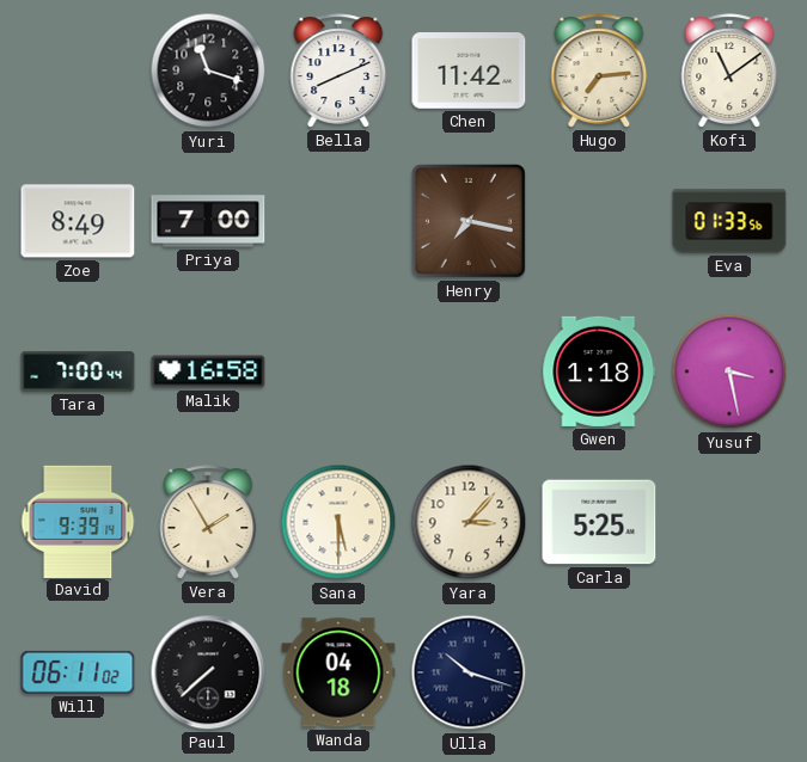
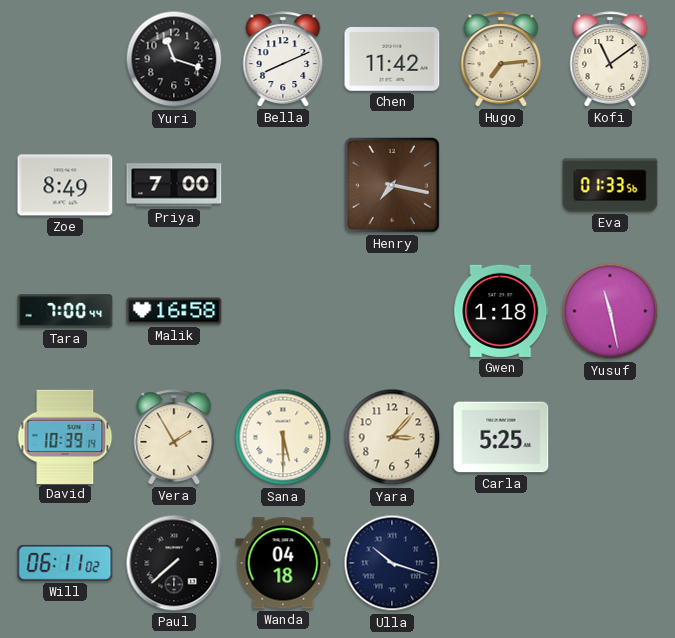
Yusuf: 3:28 -> 11:28
David: 9:39 -> 10:39
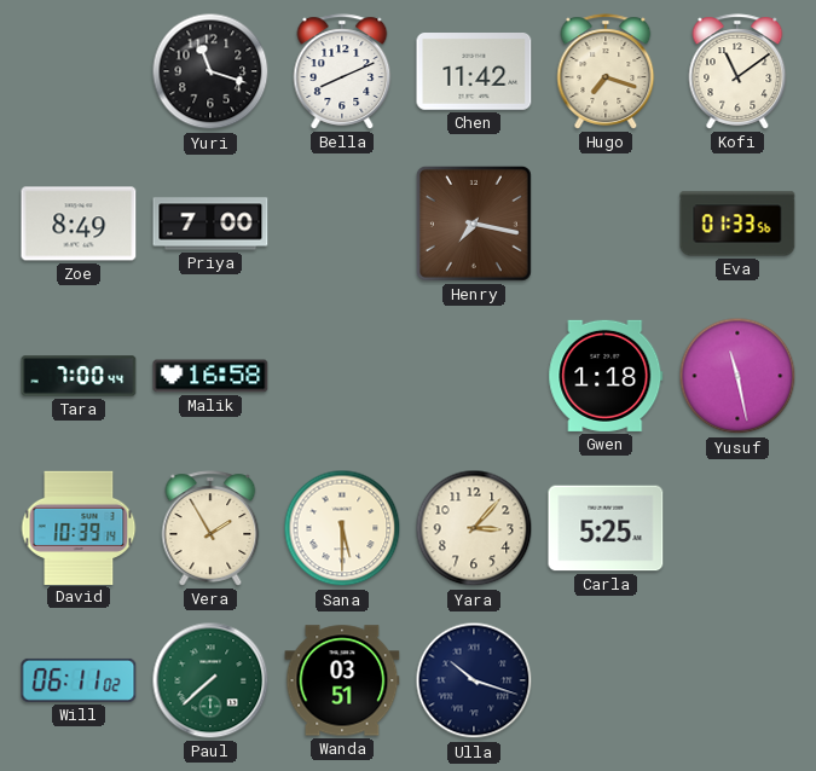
Hugo: 7:14 -> 7:18
Paul dial: black -> green
Wanda: 04:18 -> 03:51
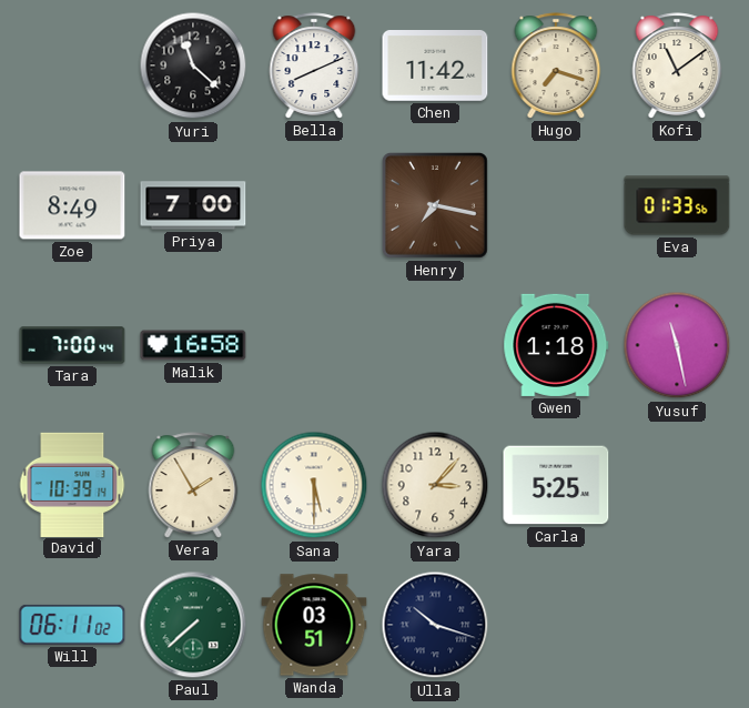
Yuri: 11:18 -> 11:22
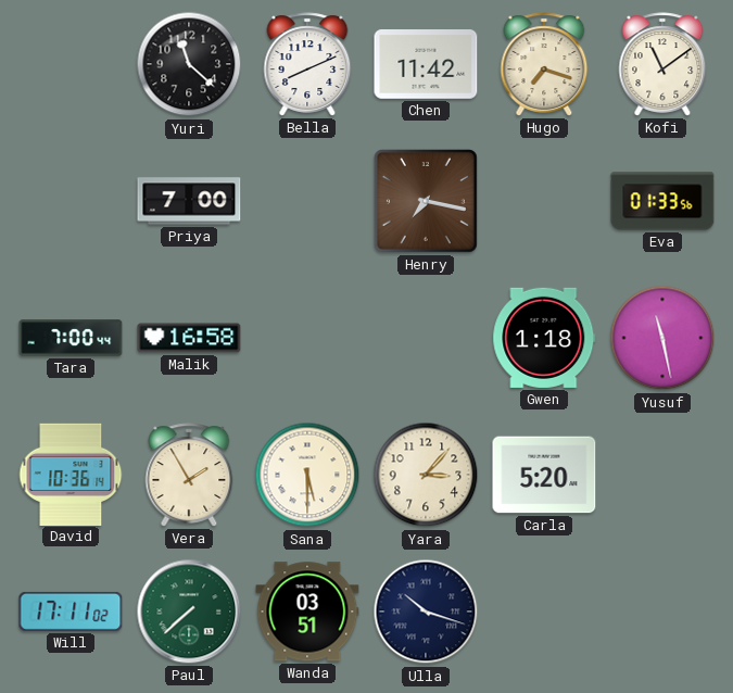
Zoe: 8:49 -> none
David: 10:39 -> 10:36
Carla: 5:25 -> 5:20
Will: 06:11 -> 17:11
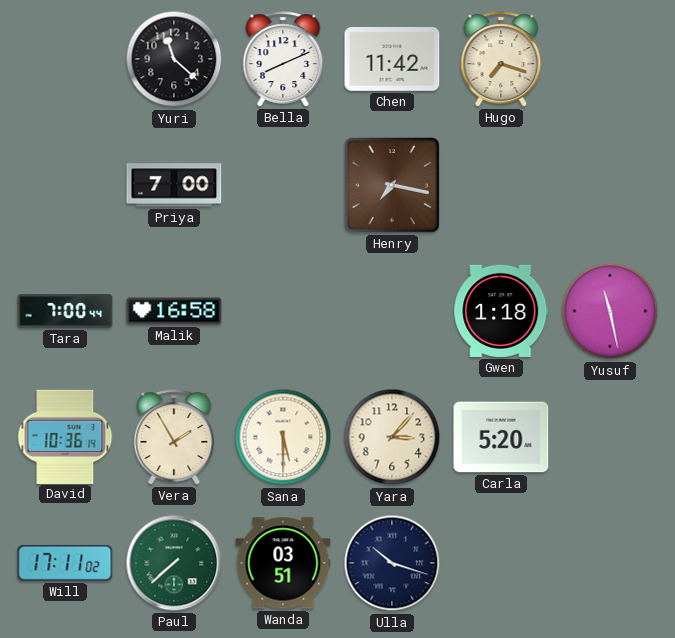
Kofi: 11:09 -> none
Eva: 01:33 -> none
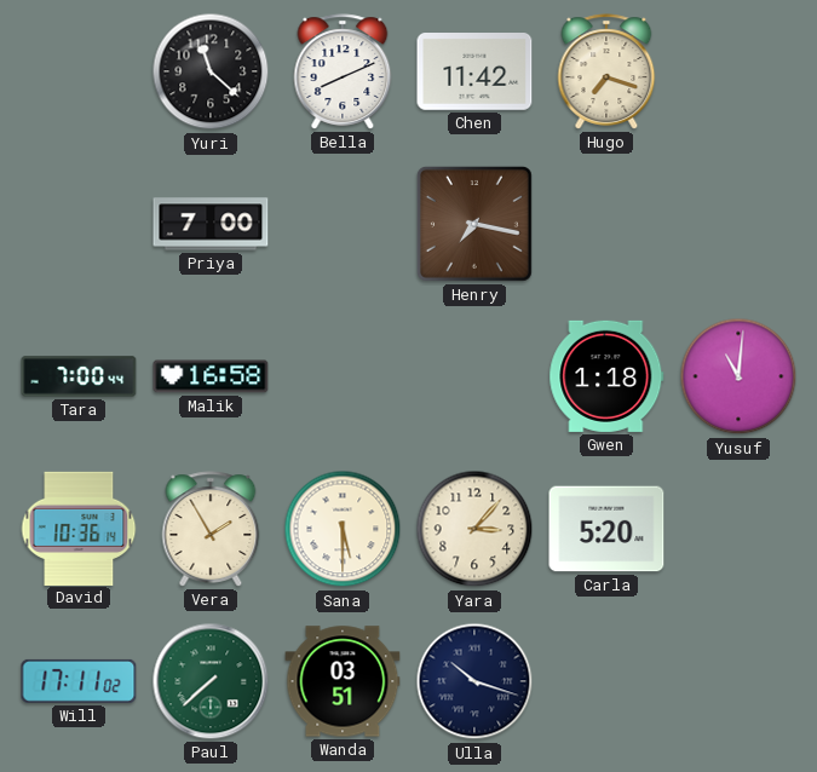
Yusuf: 11:28 -> 11:01
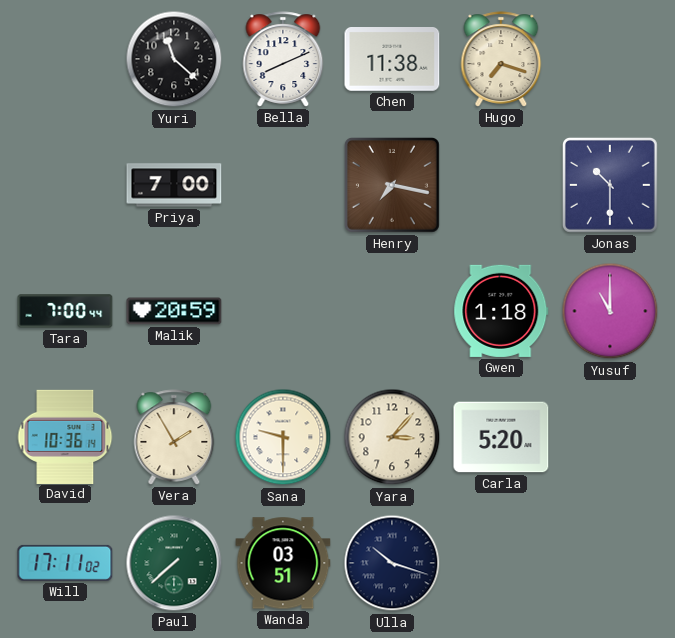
Chen: 11:42 -> 11:38
Jonas: none -> 10:30
Malik: 16:58 -> 20:59
Yusuf: 11:01 -> 11:00
Sana: 5:30 -> 9:30
